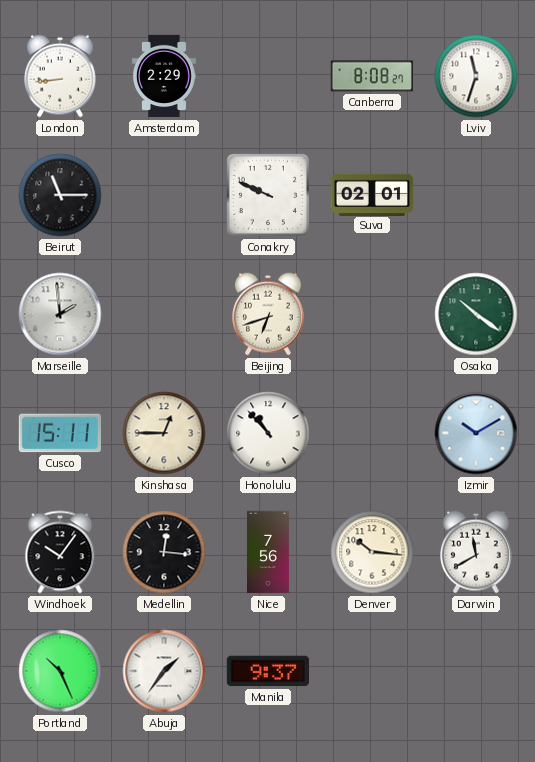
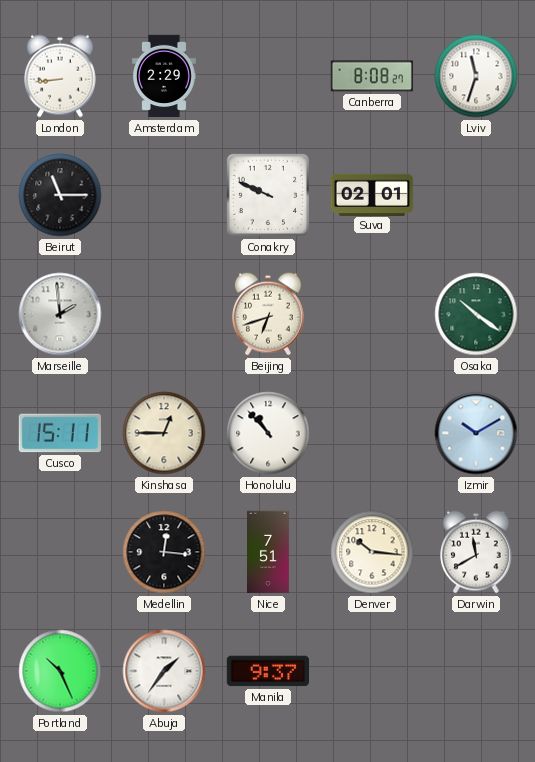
Windhoek: 10:06 -> none
Nice: 7:56 -> 7:51
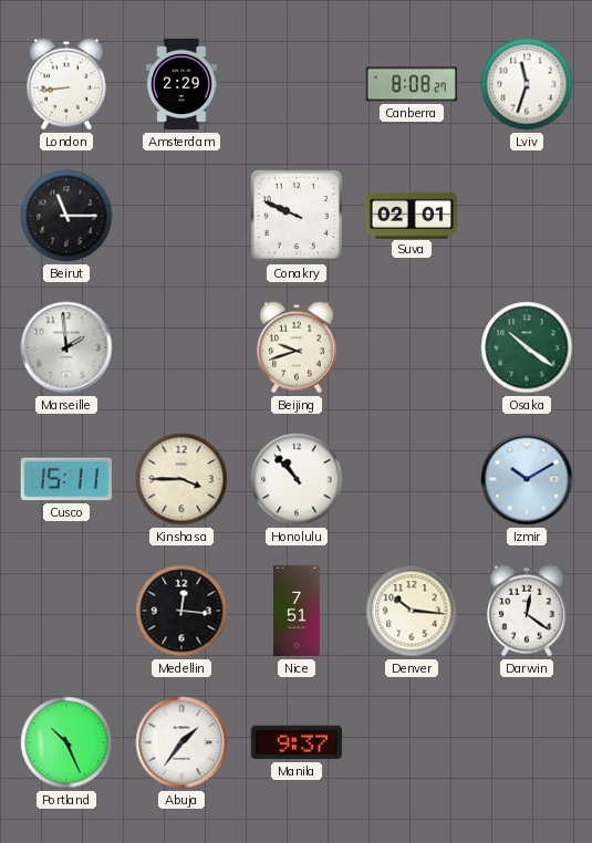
Beijing: 6:42 -> 9:42
Kinshasa: 12:45 -> 3:45
Darwin: 11:40 -> 12:21
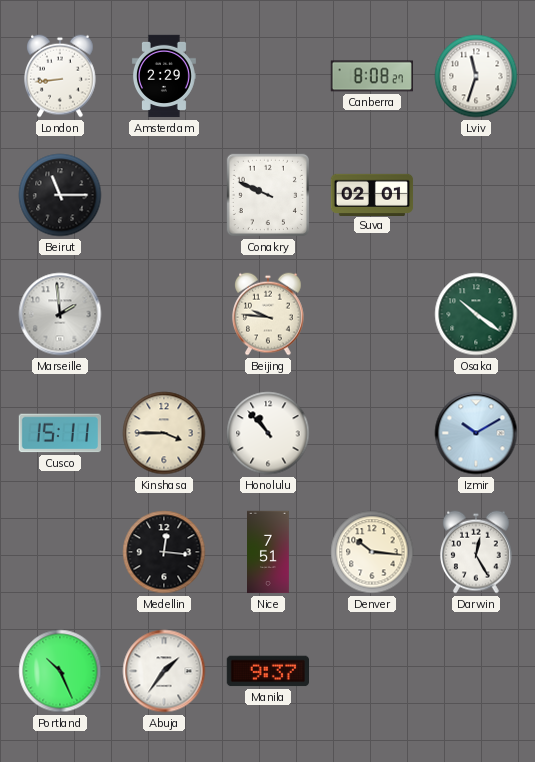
Beijing: 9:42 -> 9:46
Darwin: 12:21 -> 12:25
